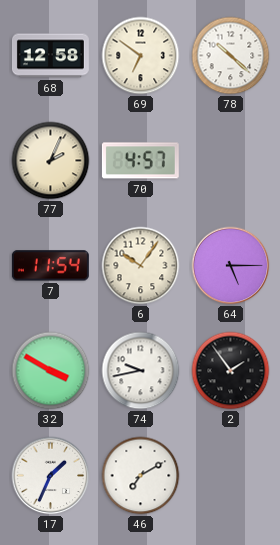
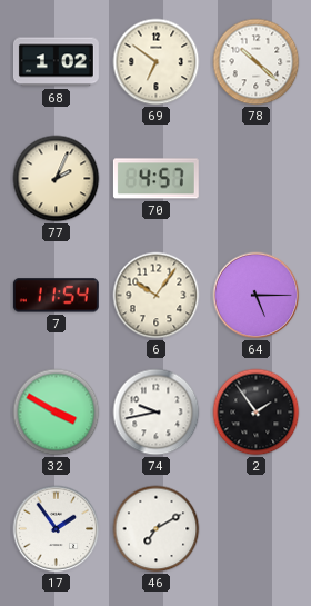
68: 12:58 -> 1:02
17: 1:34 -> 1:54
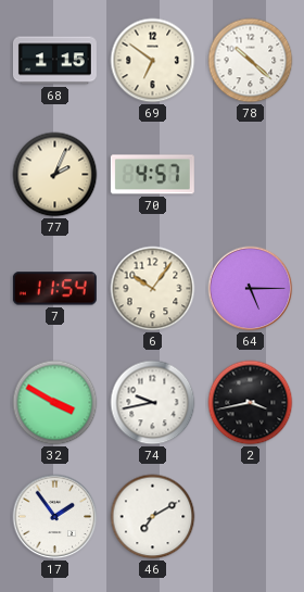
68: 1:02 -> 1:15
2: 1:54 -> 3:43
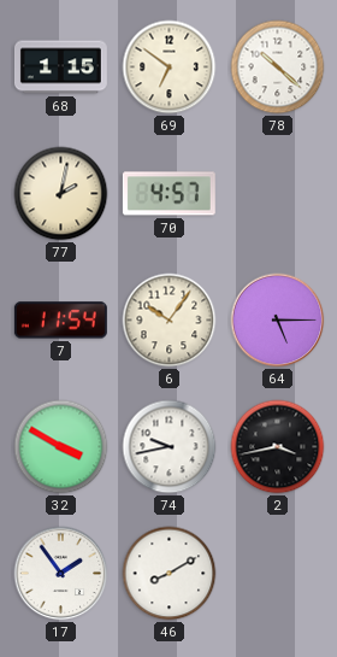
77: 2:04 -> 2:02
46: 7:10 -> 8:10
